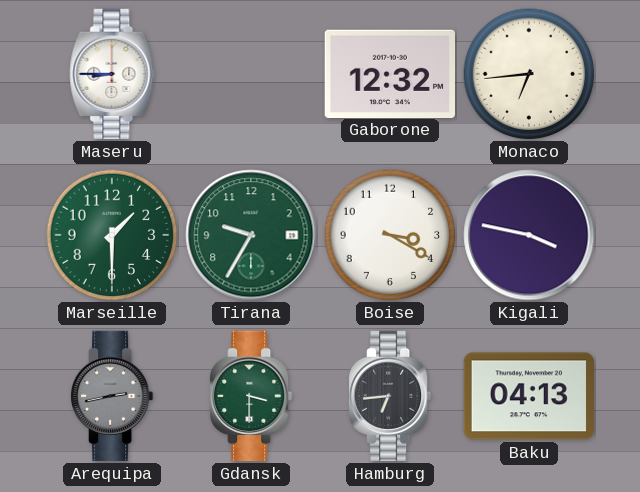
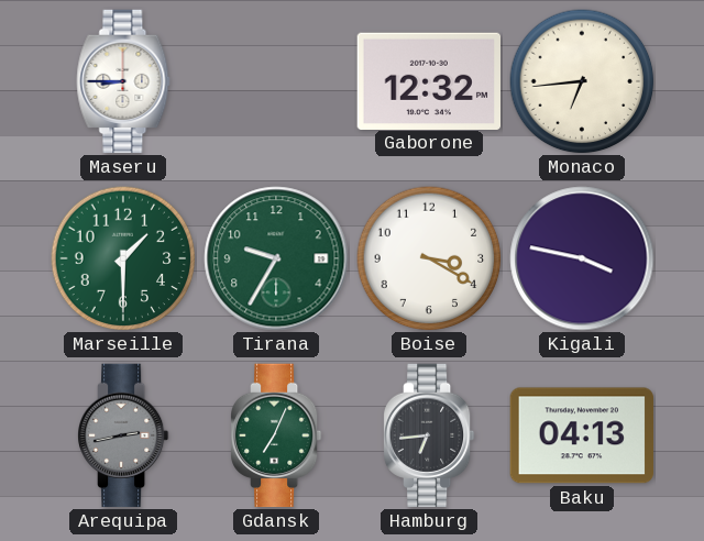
Gdansk: 3:30 -> 7:04
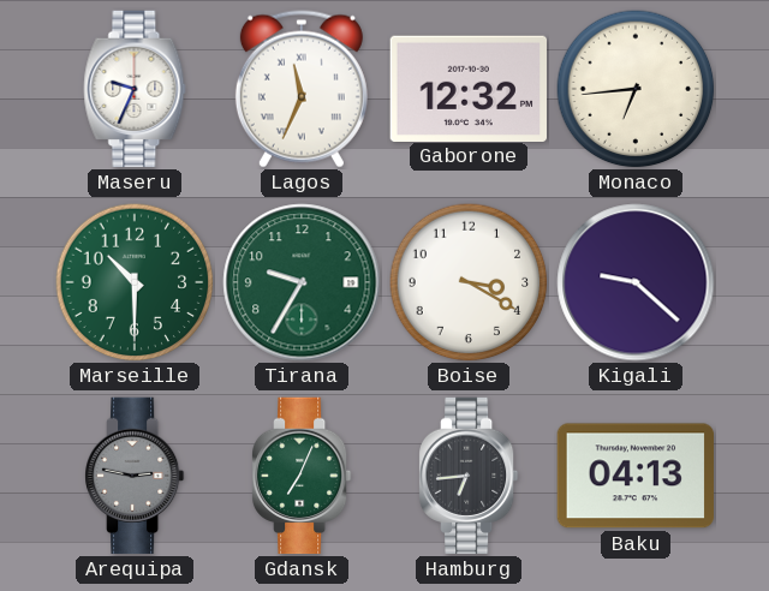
Maseru: 8:45 -> 9:34
Lagos: none -> 11:34
Marseille: 1:30 -> 10:30
Kigali: 3:47 -> 9:22
Arequipa: 2:43 -> 2:47
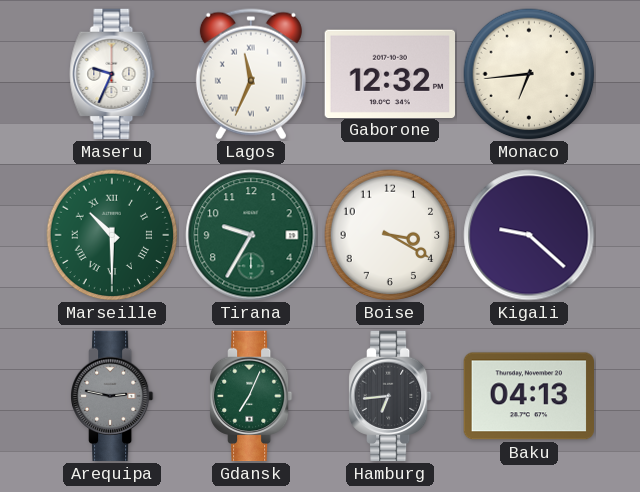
Marseille numerals: Arabic -> Roman
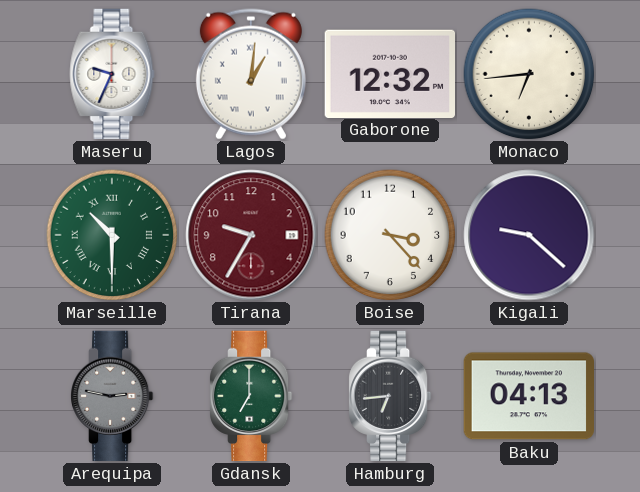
Lagos: 11:34 -> 1:01
Tirana dial: green -> burgundy
Boise: 3:20 -> 3:23
Gdansk: 7:04 -> 7:00
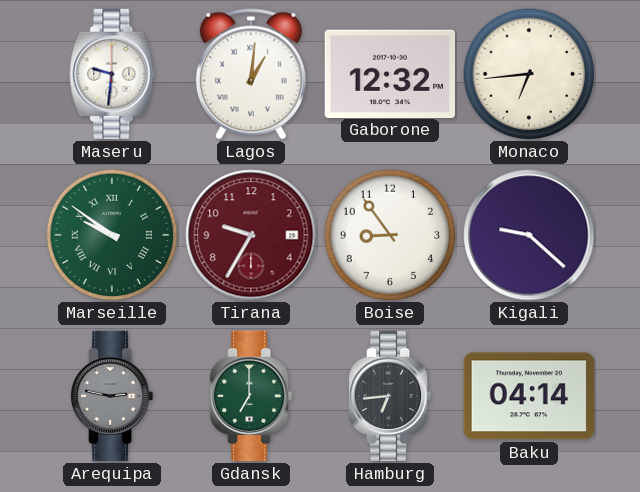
Maseru: 9:34 -> 9:31
Marseille: 10:30 -> 9:51
Boise: 3:23 -> 8:54
Baku: 04:13 -> 04:14
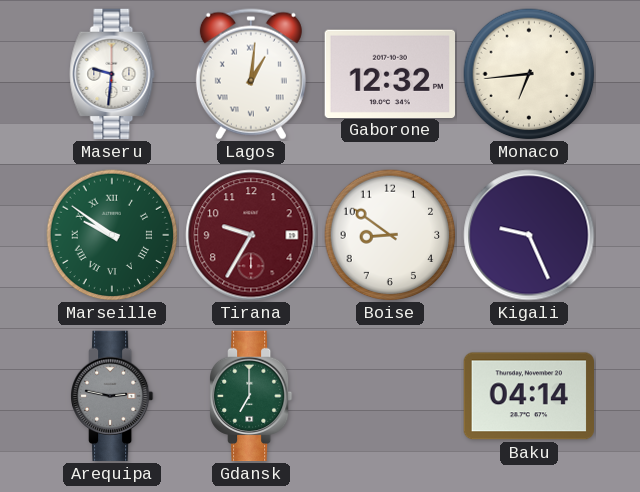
Boise: 8:54 -> 8:51
Kigali: 9:22 -> 9:26
Hamburg: 6:44 -> none
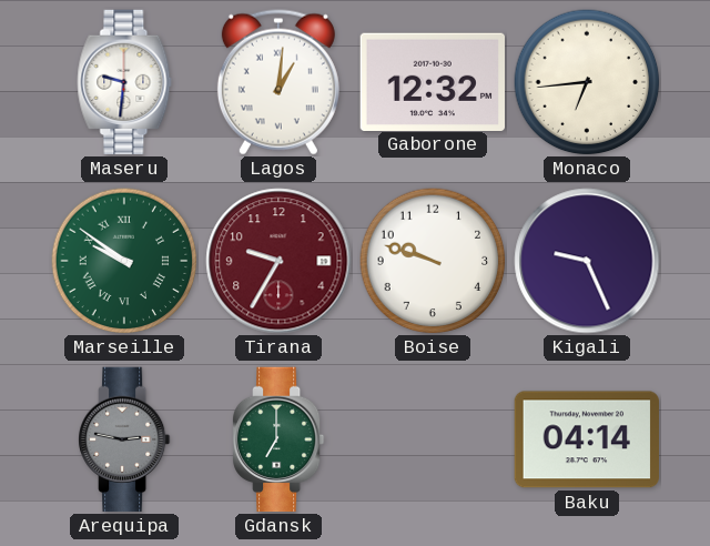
Boise: 8:51 -> 9:48
